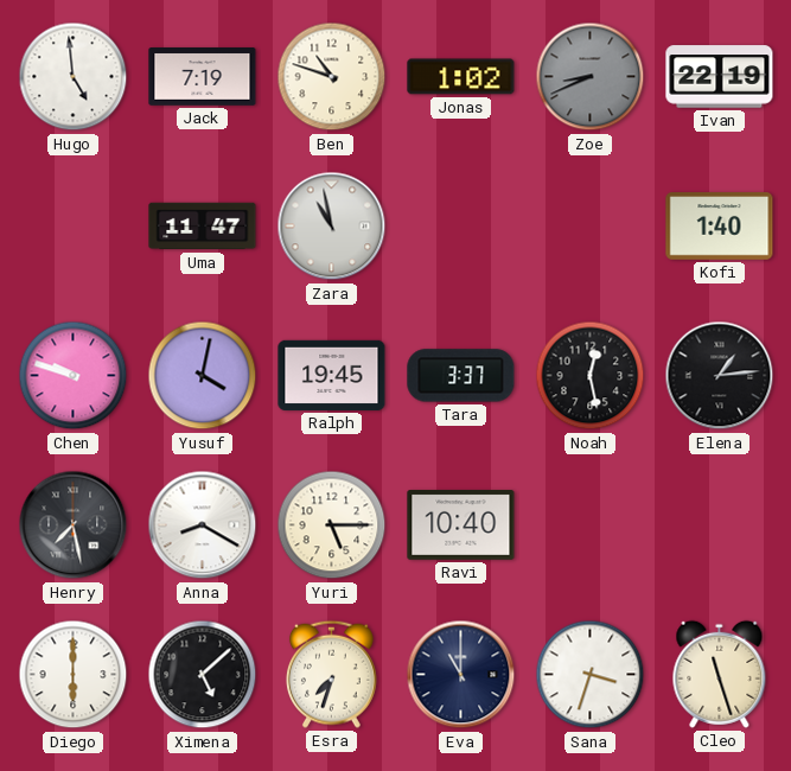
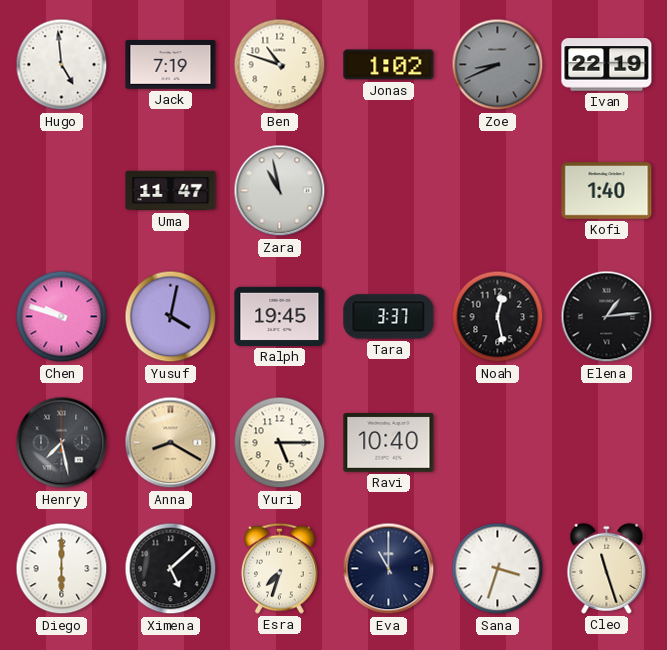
Anna dial: white -> champagne
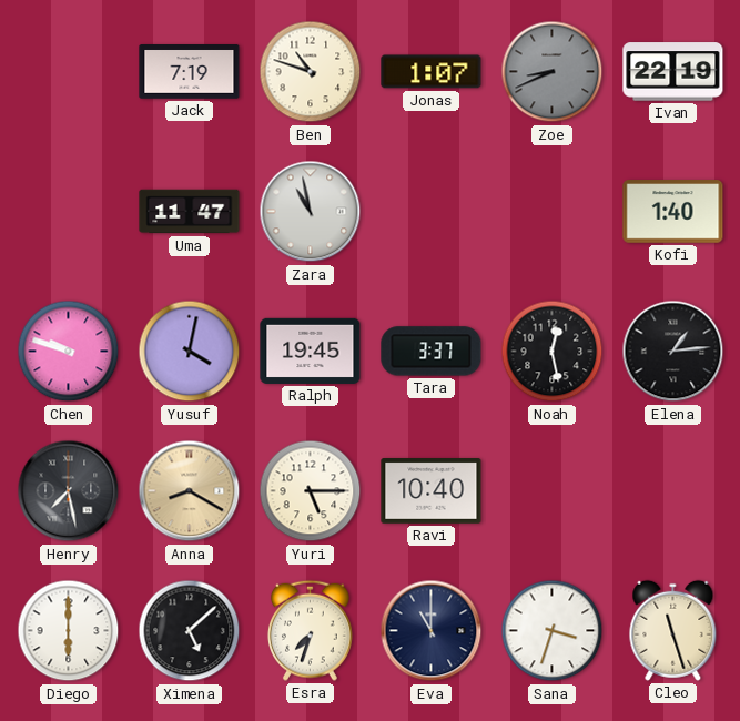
Hugo: 4:59 -> none
Jonas: 1:02 -> 1:07
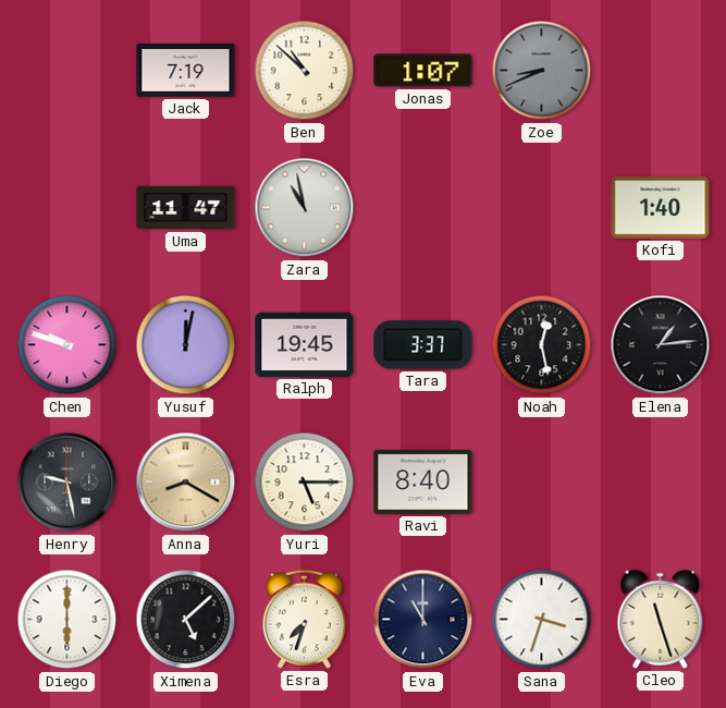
Ben: 10:48 -> 10:52
Ivan: 22:19 -> none
Yusuf: 4:02 -> 12:02
Henry: 7:28 -> 9:28
Ravi: 10:40 -> 8:40
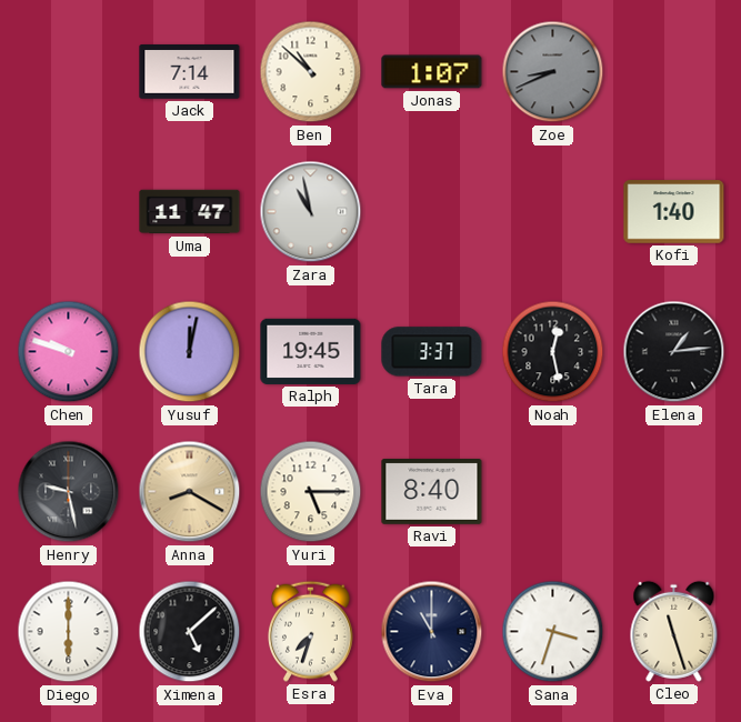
Jack: 7:19 -> 7:14
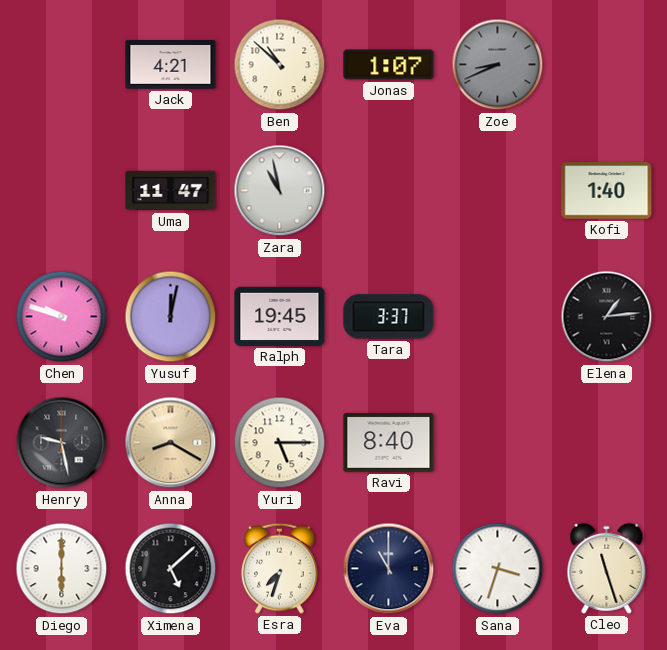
Jack: 7:14 -> 4:21
Noah: 12:28 -> none
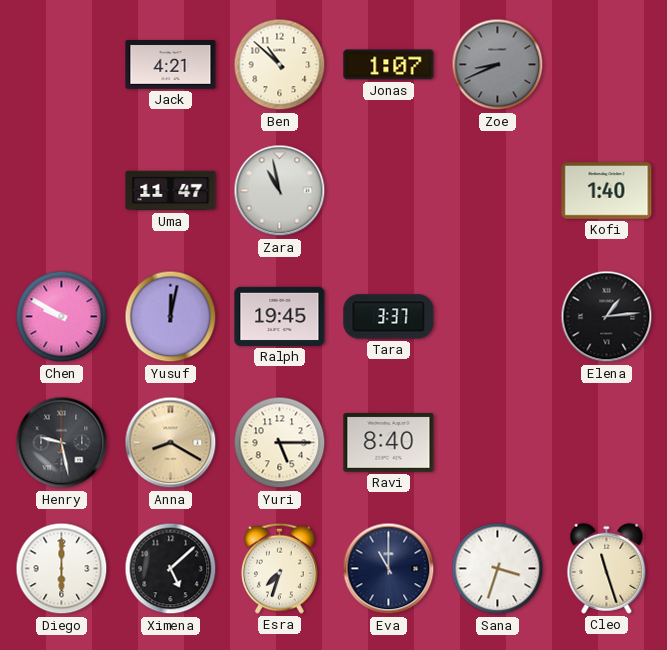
Chen: 9:48 -> 9:50
